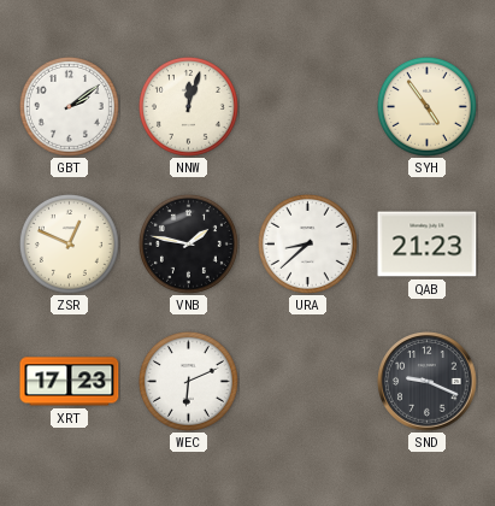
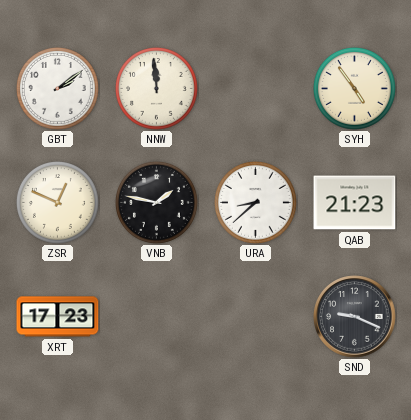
NNW: 12:03 -> 11:59
WEC: 6:11 -> none
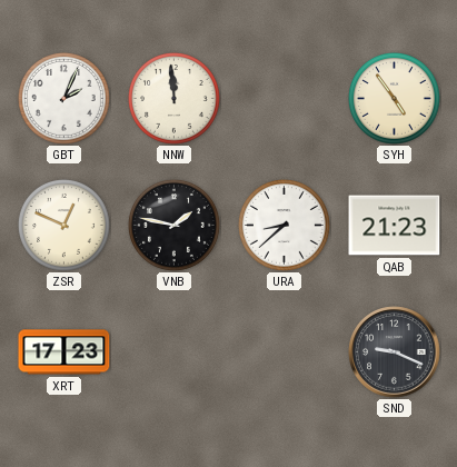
GBT: 2:09 -> 2:04
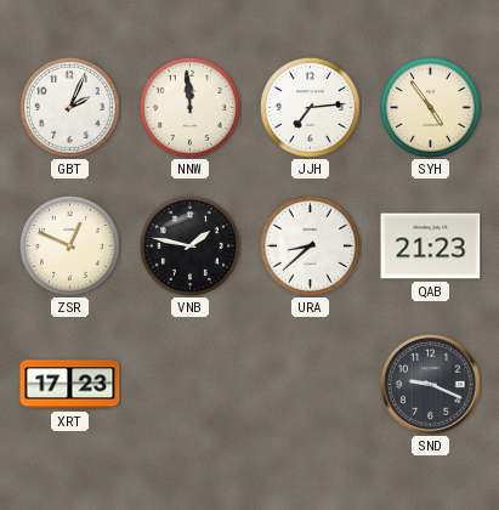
JJH: none -> 7:14
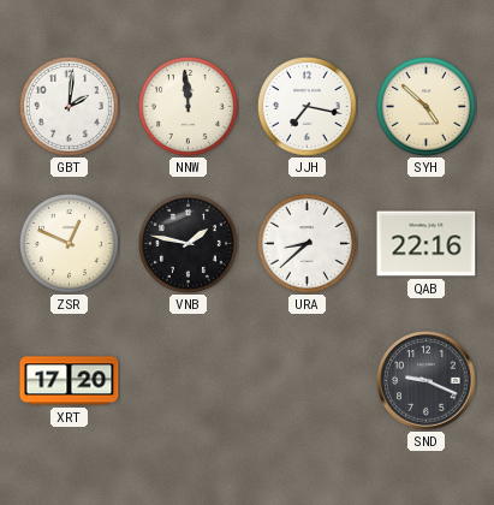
GBT: 2:04 -> 2:01
JJH: 7:14 -> 7:17
SYH: 4:54 -> 4:52
QAB: 21:23 -> 22:16
XRT: 17:23 -> 17:20
